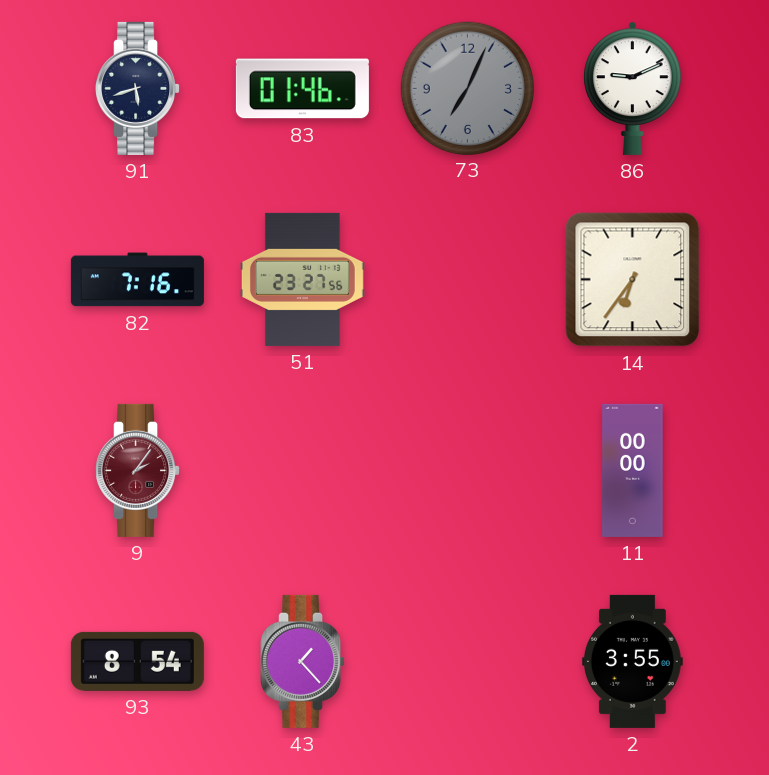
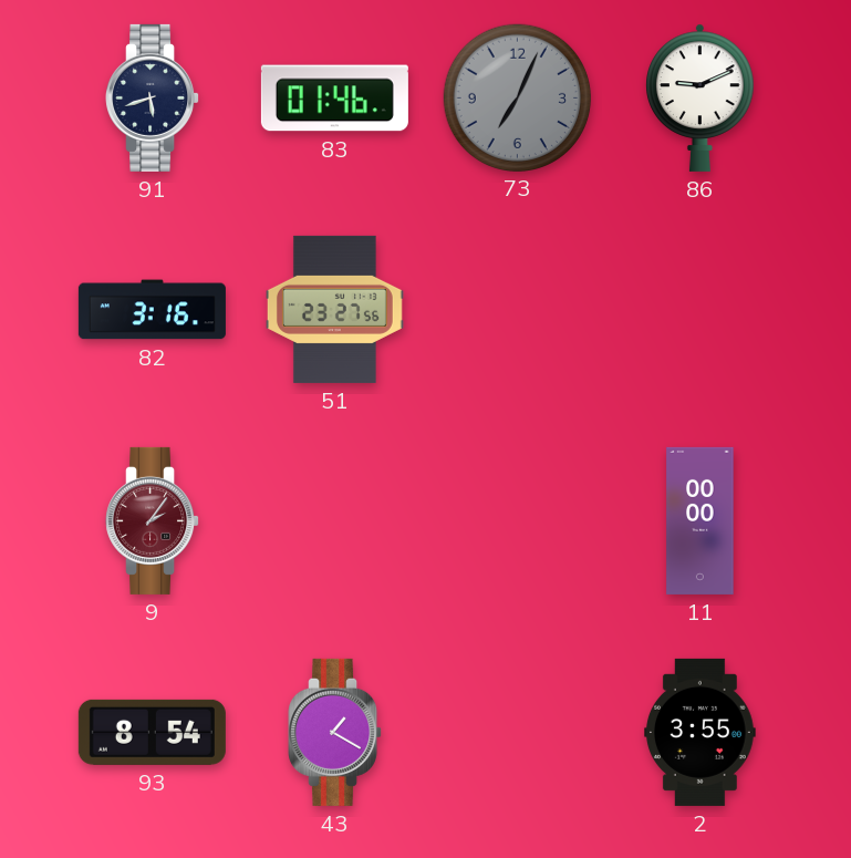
82: 7:16 -> 3:16
14: 6:36 -> none
43: 1:23 -> 1:20
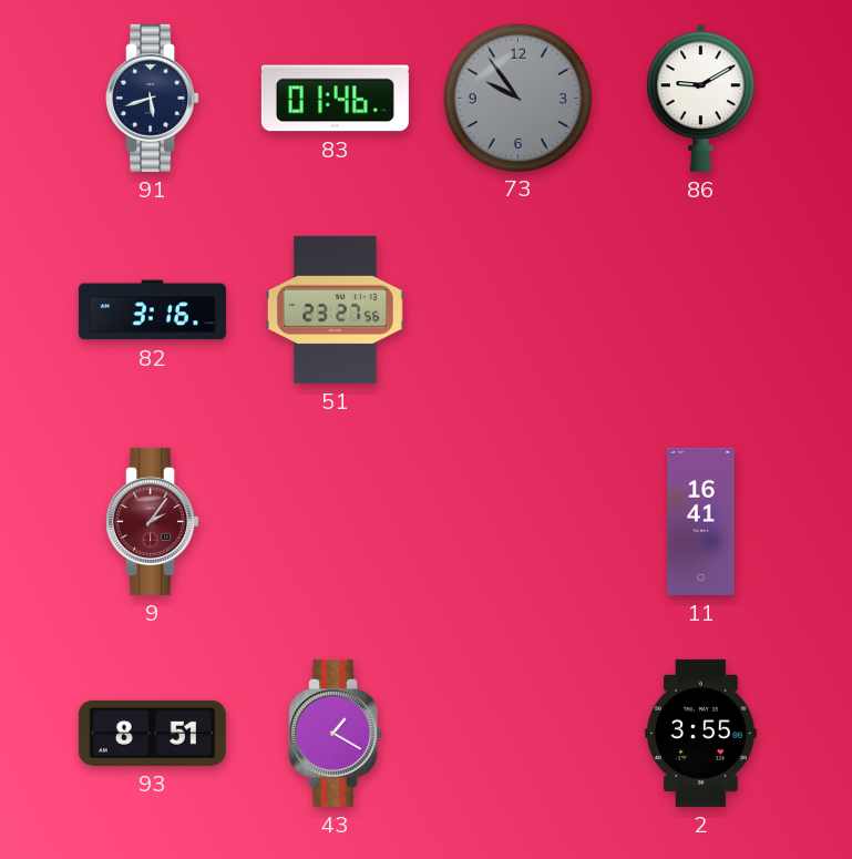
73: 7:04 -> 9:54
86: 9:11 -> 9:10
11: 00:00 -> 16:41
93: 8:54 -> 8:51
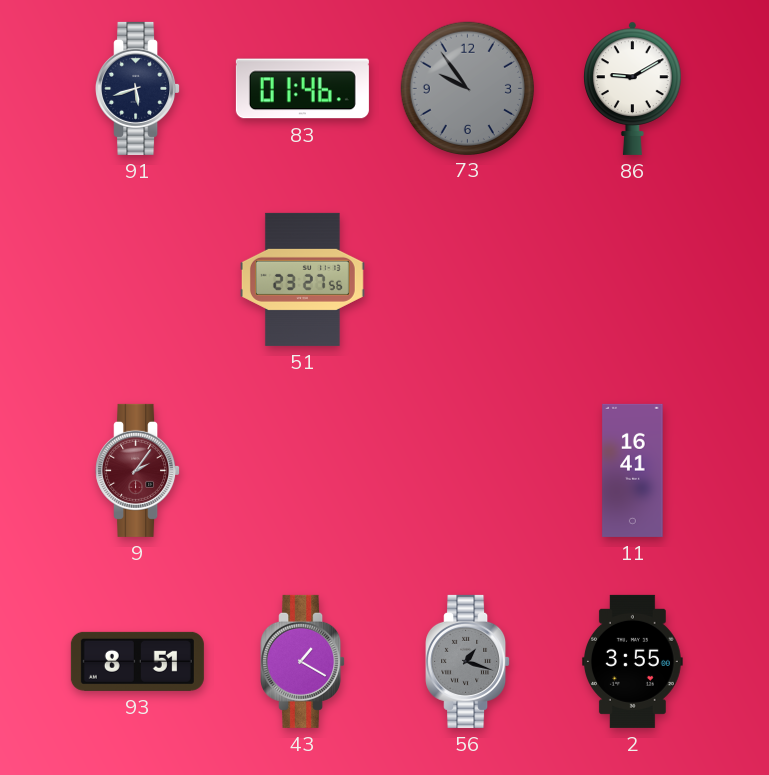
82: 3:16 -> none
56: none -> 1:18
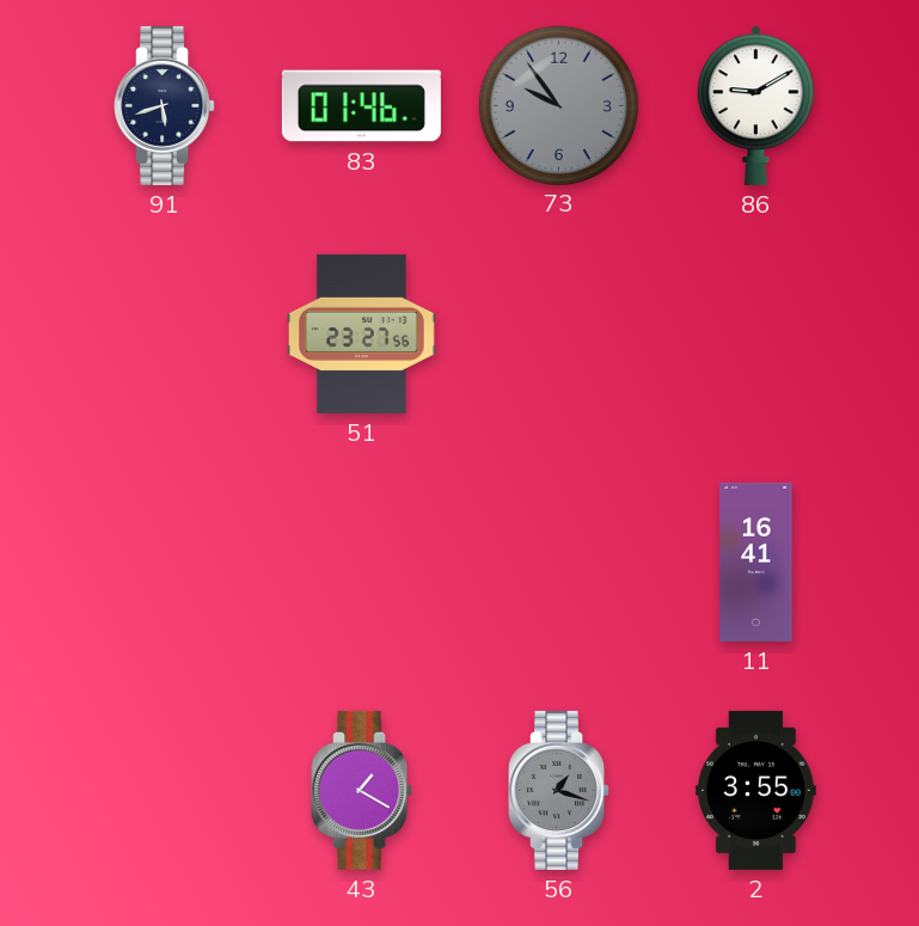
9: 2:06 -> none
93: 8:51 -> none
